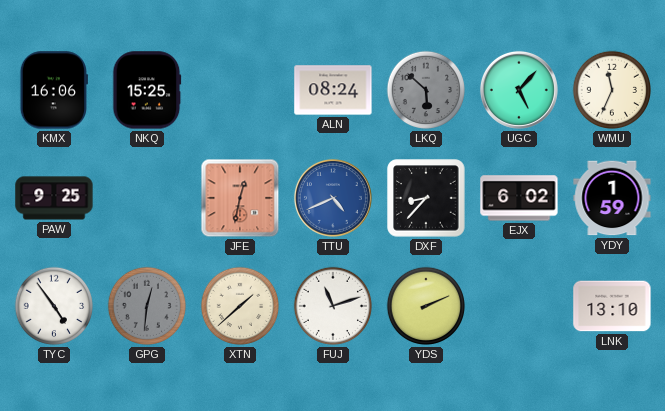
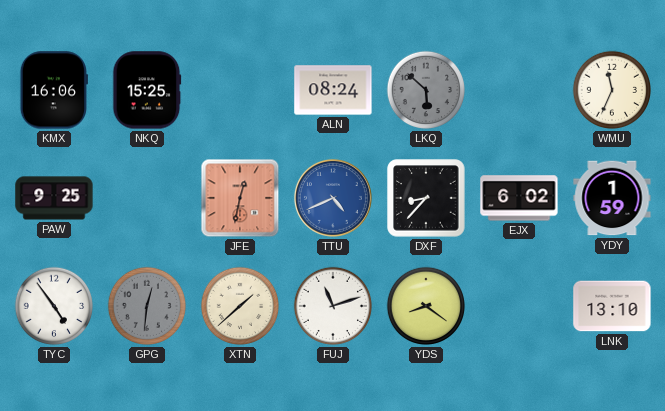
UGC: 5:07 -> none
YDS: 2:11 -> 8:21
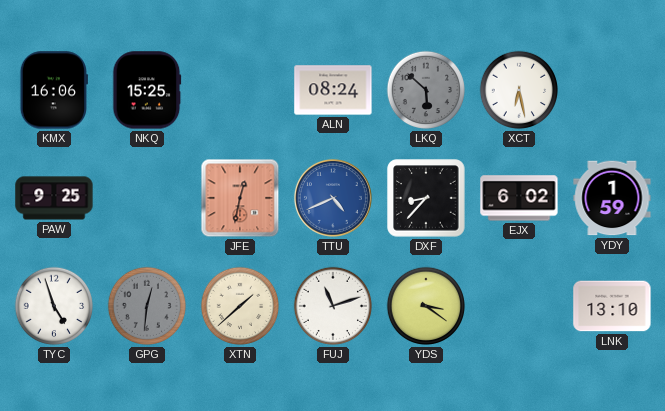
XCT: none -> 6:28
WMU: 11:34 -> none
TYC: 4:54 -> 4:57
YDS: 8:21 -> 3:21
